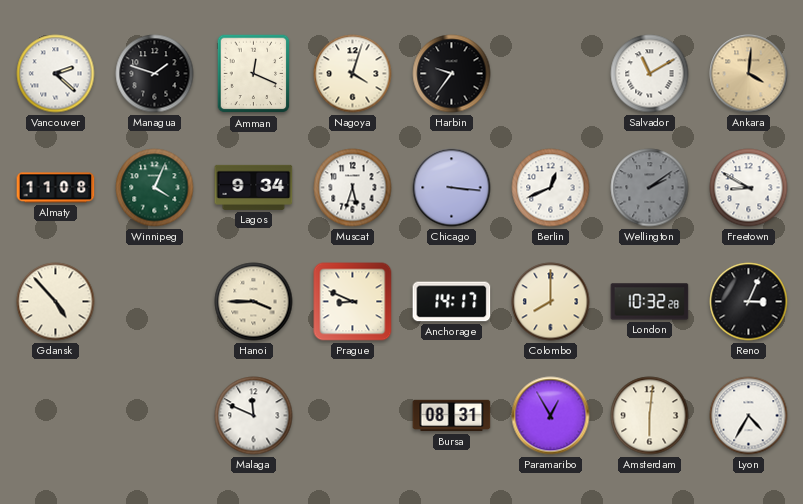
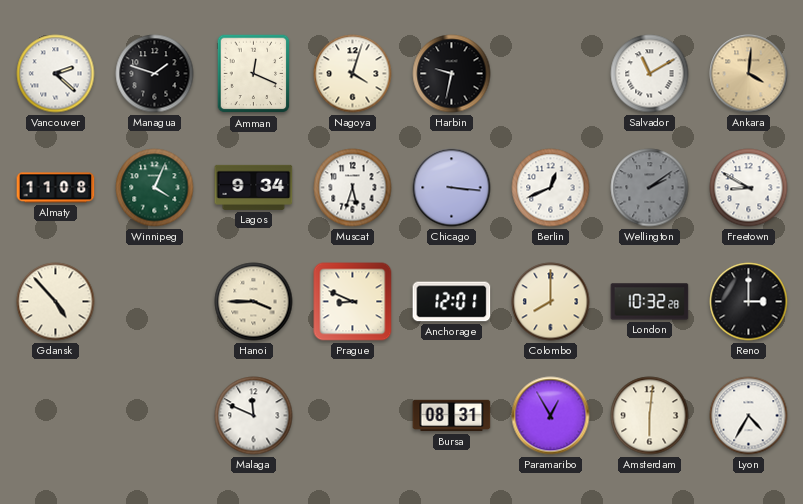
Harbin: 9:36 -> 9:32
Anchorage: 14:17 -> 12:01
Reno: 3:04 -> 3:00
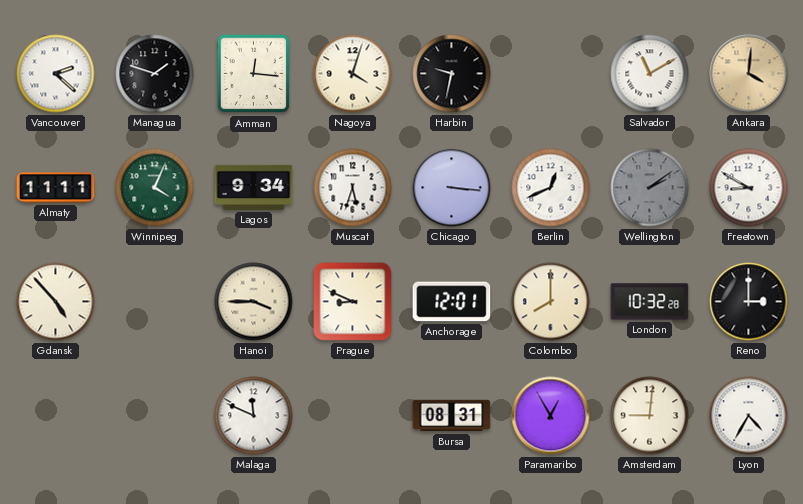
Amman: 12:19 -> 12:16
Almaty: 11:08 -> 11:11
Amsterdam: 6:01 -> 9:01
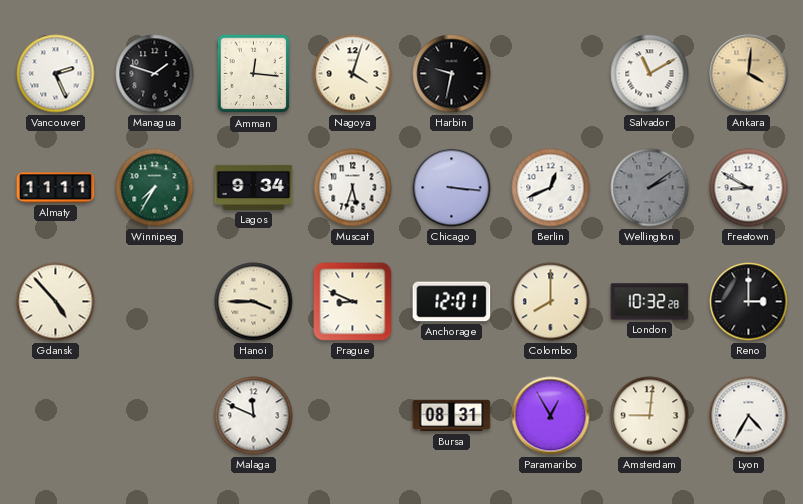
Vancouver: 2:22 -> 2:26
Winnipeg: 4:04 -> 7:35
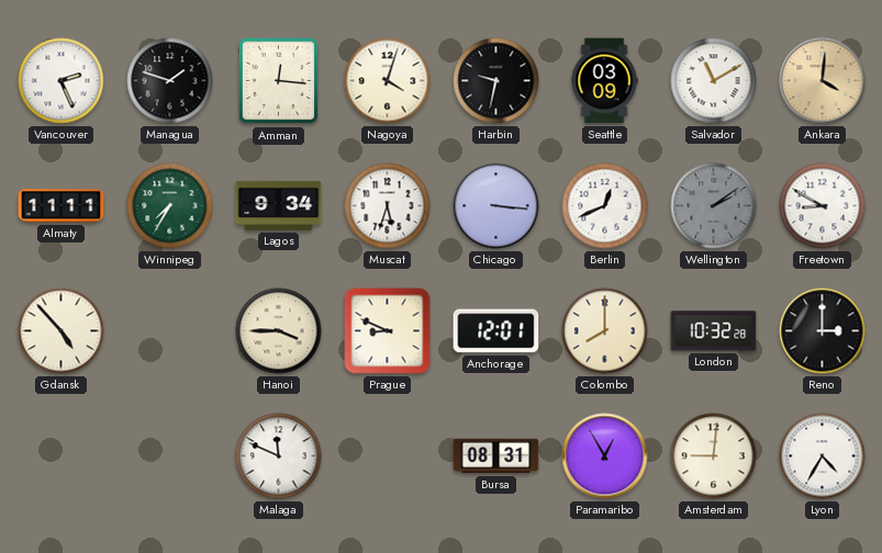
Seattle: none -> 03:09
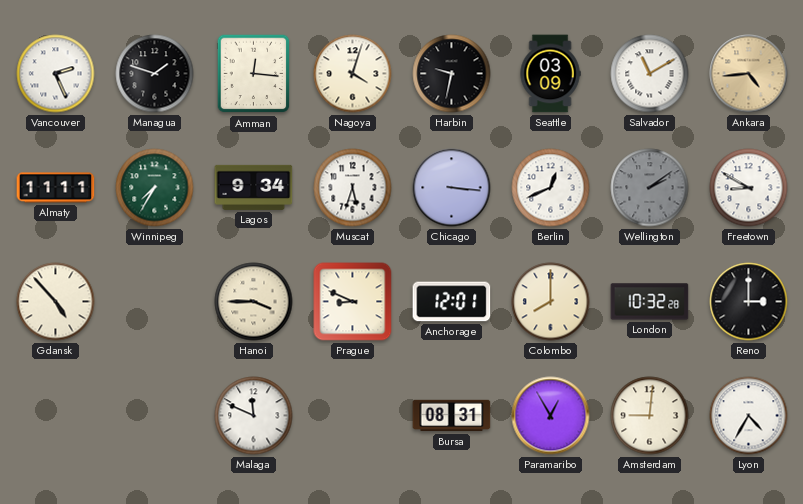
Ankara: 4:01 -> 4:44
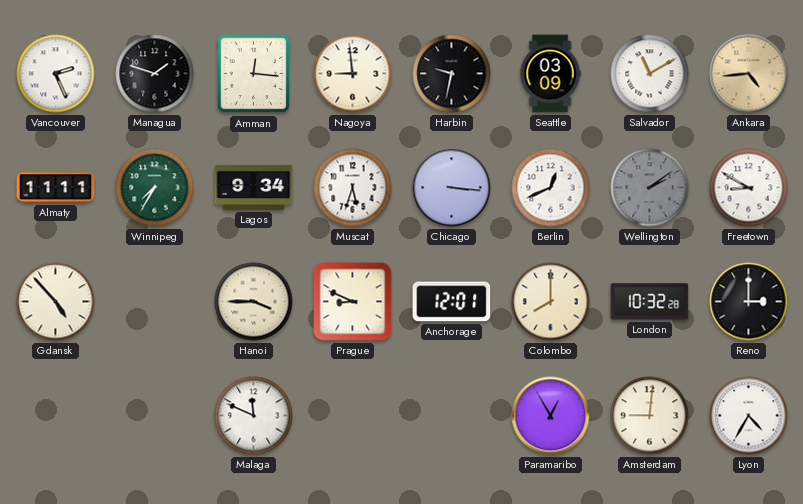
Nagoya: 4:03 -> 8:59
Bursa: 08:31 -> none
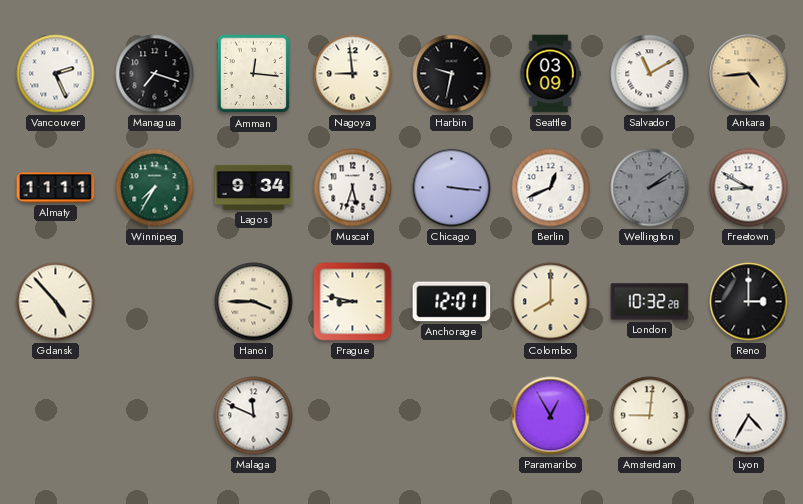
Managua: 1:48 -> 7:18
Prague: 8:49 -> 8:47
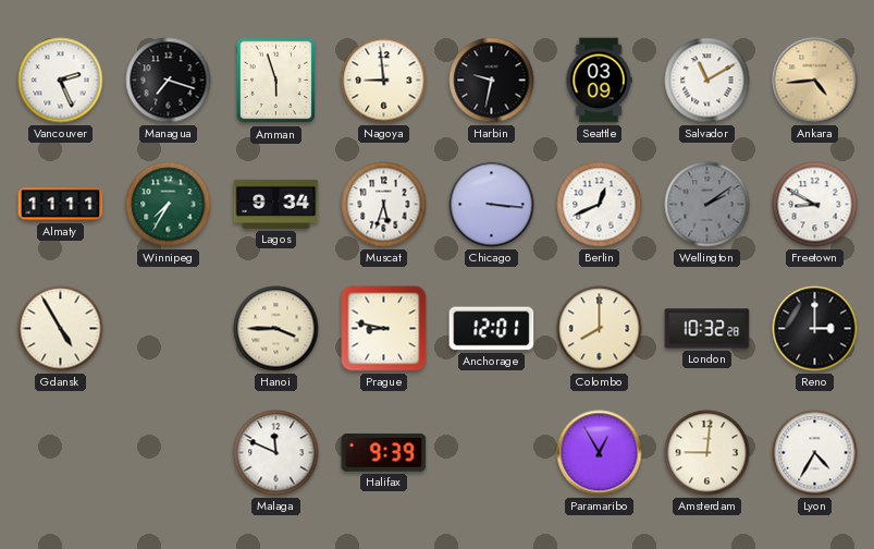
Amman: 12:16 -> 5:57
Gdansk: 4:53 -> 4:55
Halifax: none -> 9:39
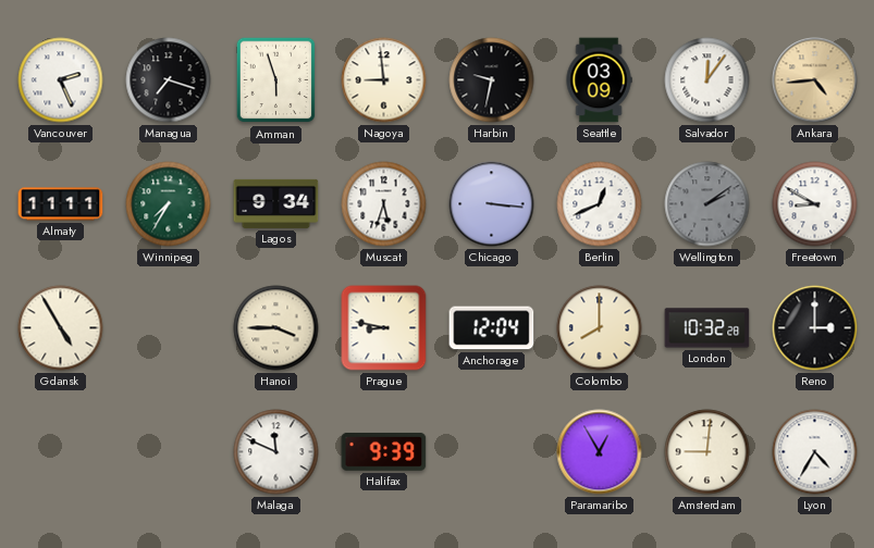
Salvador: 11:10 -> 12:06
Anchorage: 12:01 -> 12:04
